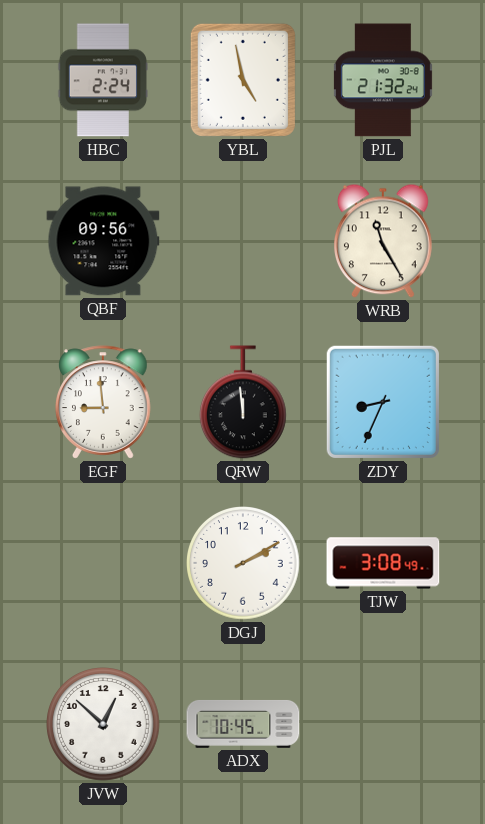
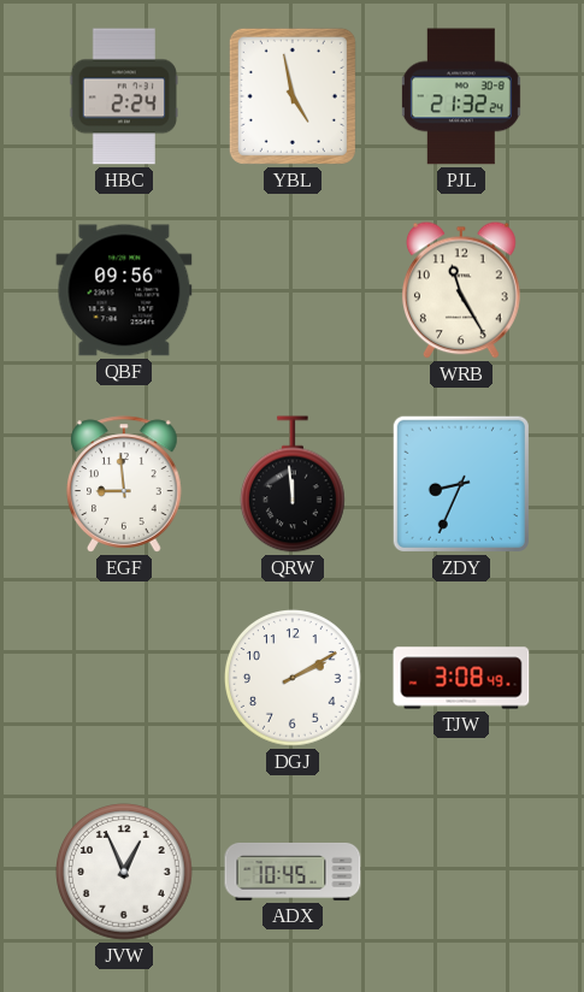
JVW: 12:52 -> 12:56
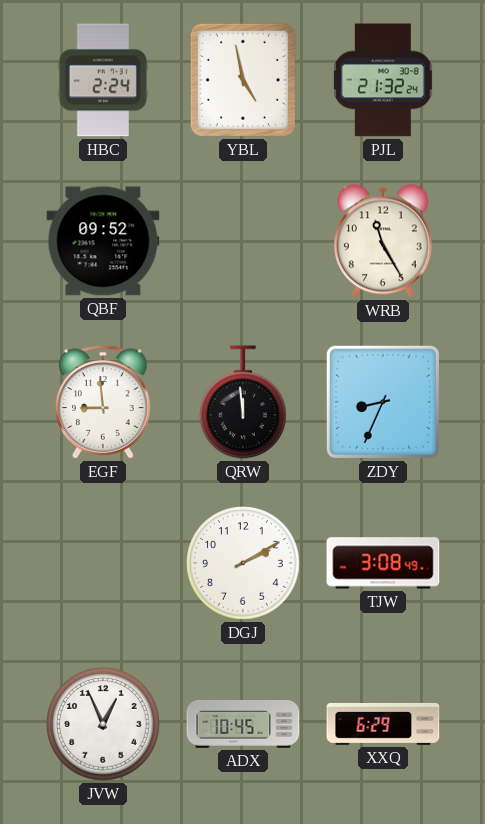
QBF: 09:56 -> 09:52
XXQ: none -> 6:29
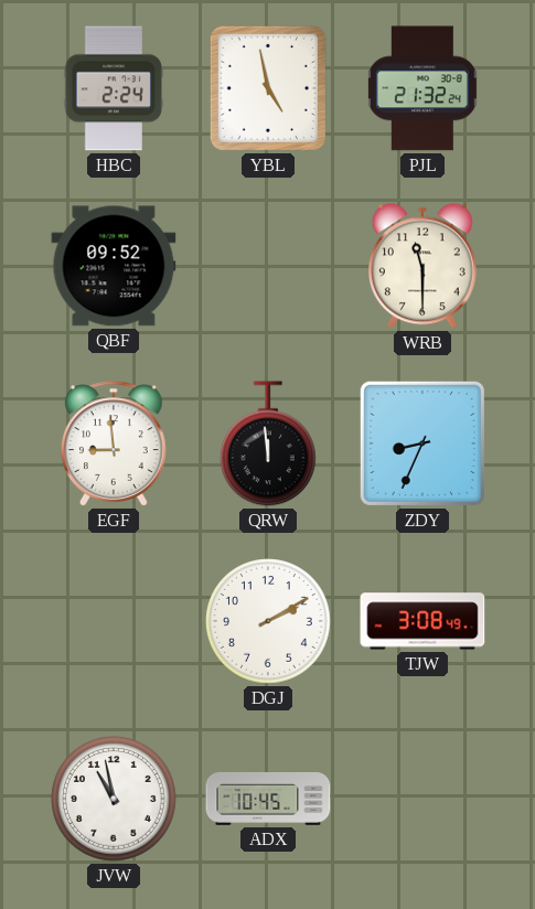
WRB: 11:25 -> 11:30
JVW: 12:56 -> 10:58
XXQ: 6:29 -> none
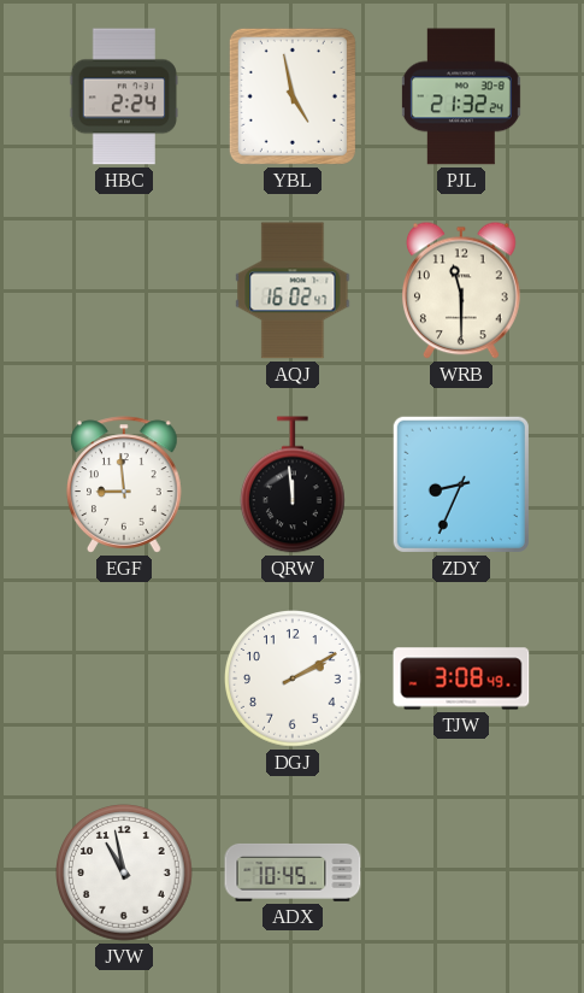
QBF: 09:52 -> none
AQJ: none -> 16:02
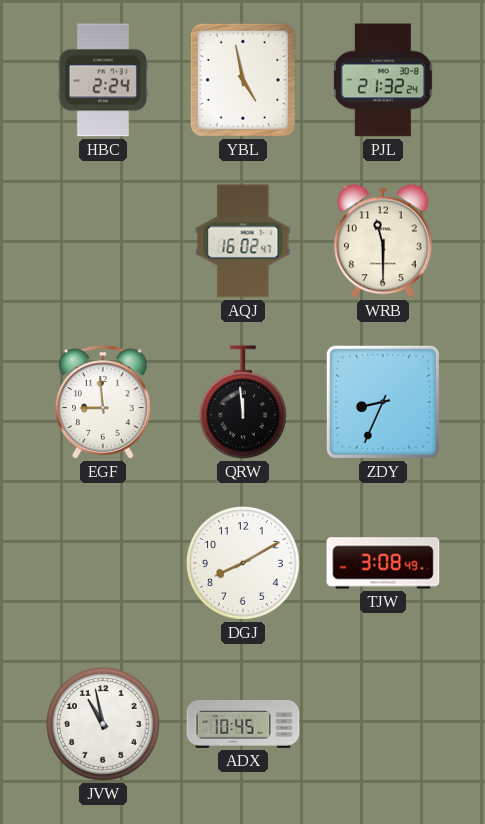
DGJ: 2:10 -> 8:10
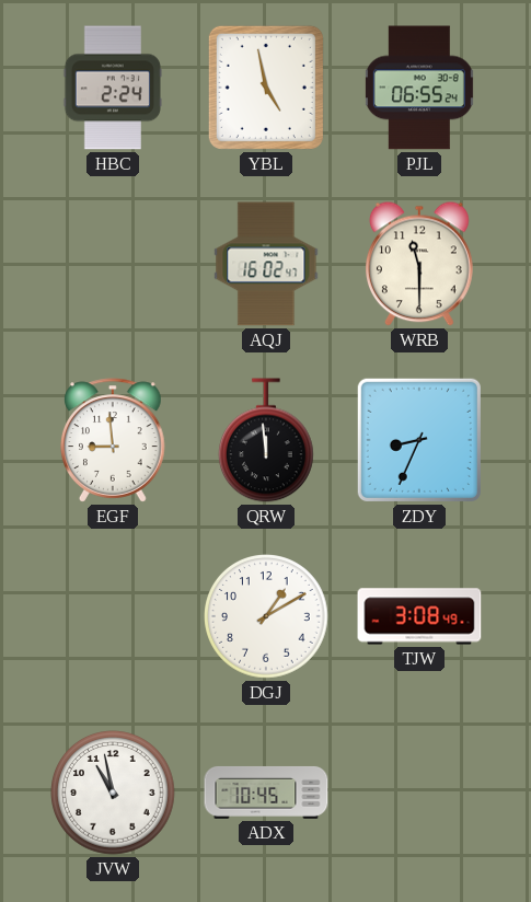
PJL: 21:32 -> 06:55
DGJ: 8:10 -> 1:10
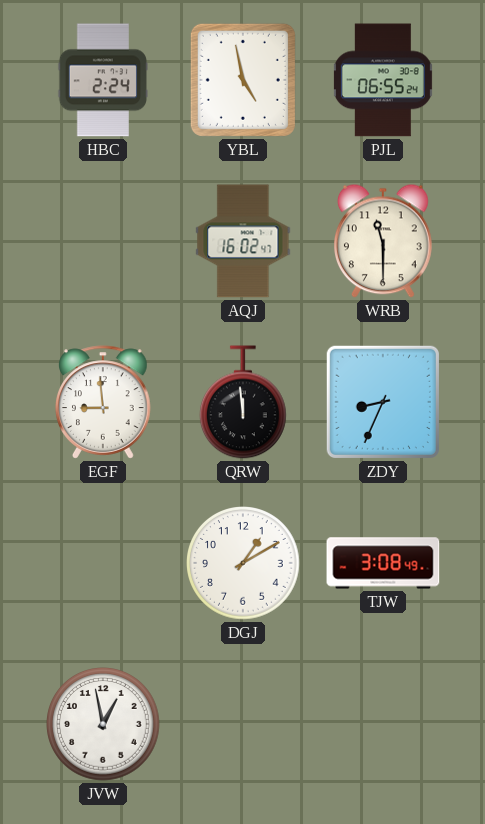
JVW: 10:58 -> 12:58
ADX: 10:45 -> none
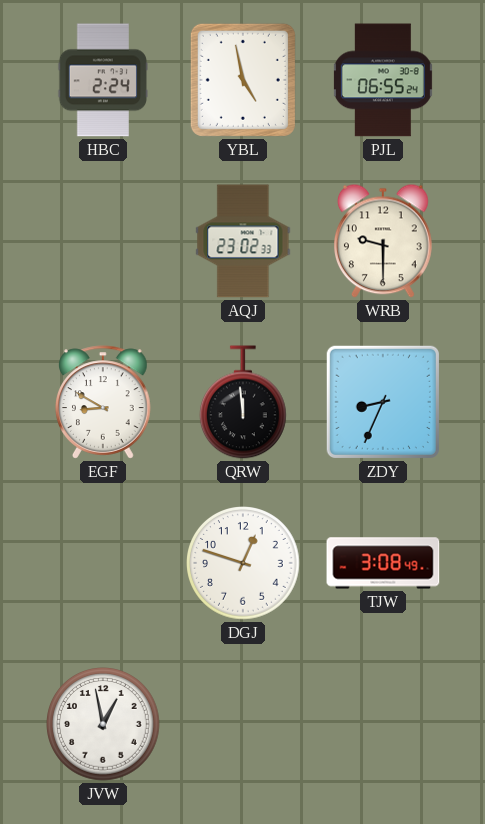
AQJ: 16:02 -> 23:02
WRB: 11:30 -> 9:30
EGF: 8:59 -> 8:50
DGJ: 1:10 -> 12:48
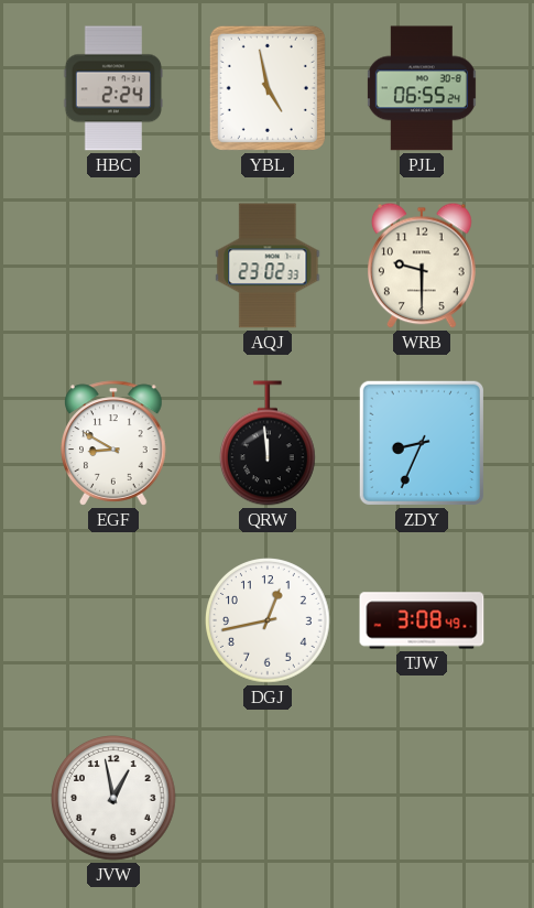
DGJ: 12:48 -> 12:43
